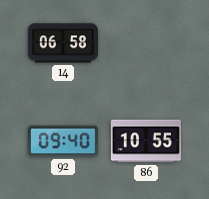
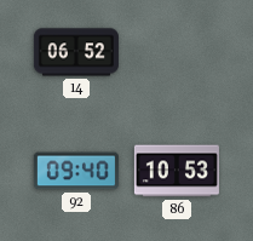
14: 06:58 -> 06:52
86: 10:55 -> 10:53
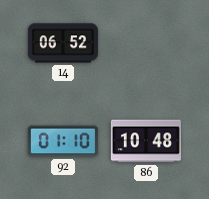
92: 09:40 -> 01:10
86: 10:53 -> 10:48
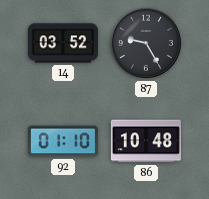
14: 06:52 -> 03:52
87: none -> 9:25
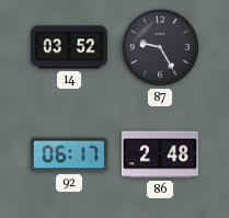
92: 01:10 -> 06:17
86: 10:48 -> 2:48
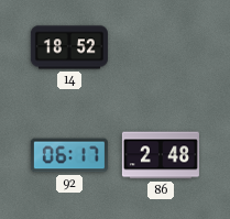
14: 03:52 -> 18:52
87: 9:25 -> none
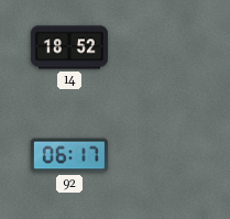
86: 2:48 -> none
